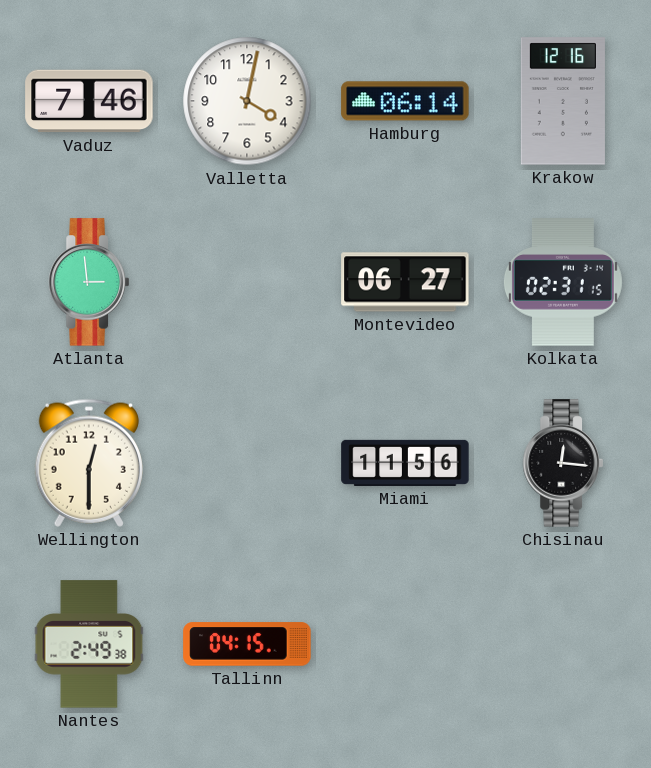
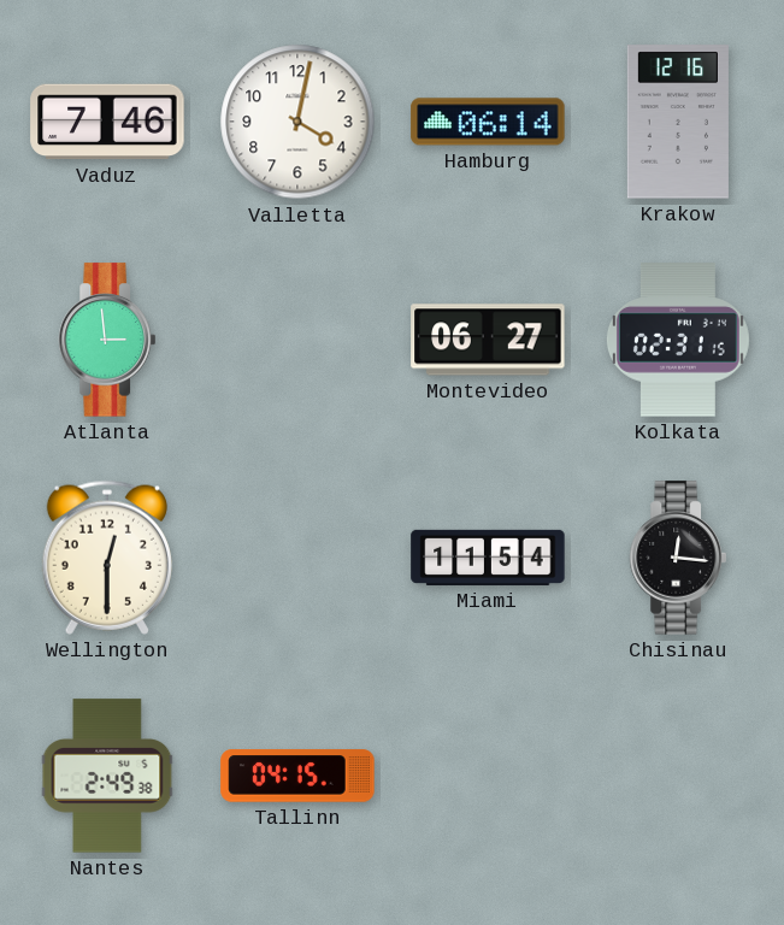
Miami: 11:56 -> 11:54
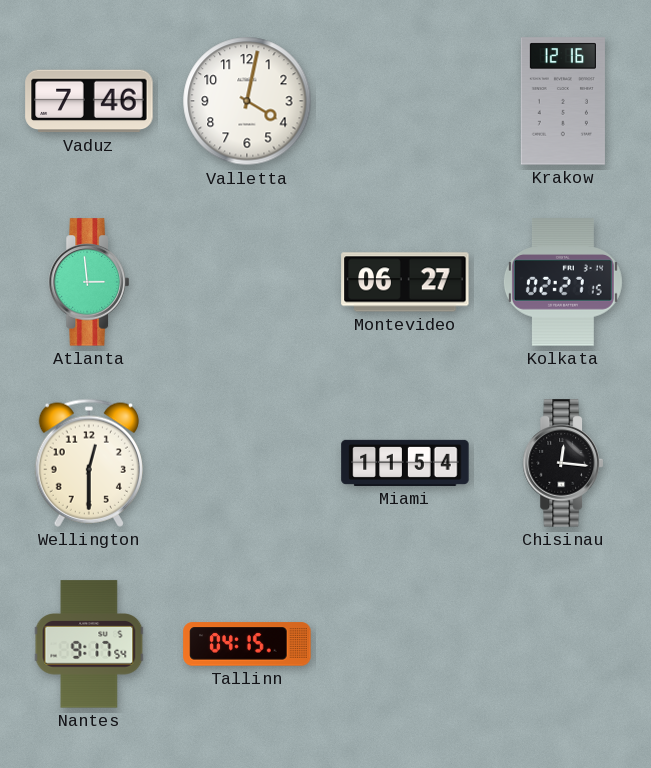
Hamburg: 06:14 -> none
Kolkata: 02:31 -> 02:27
Nantes: 2:49 -> 9:17
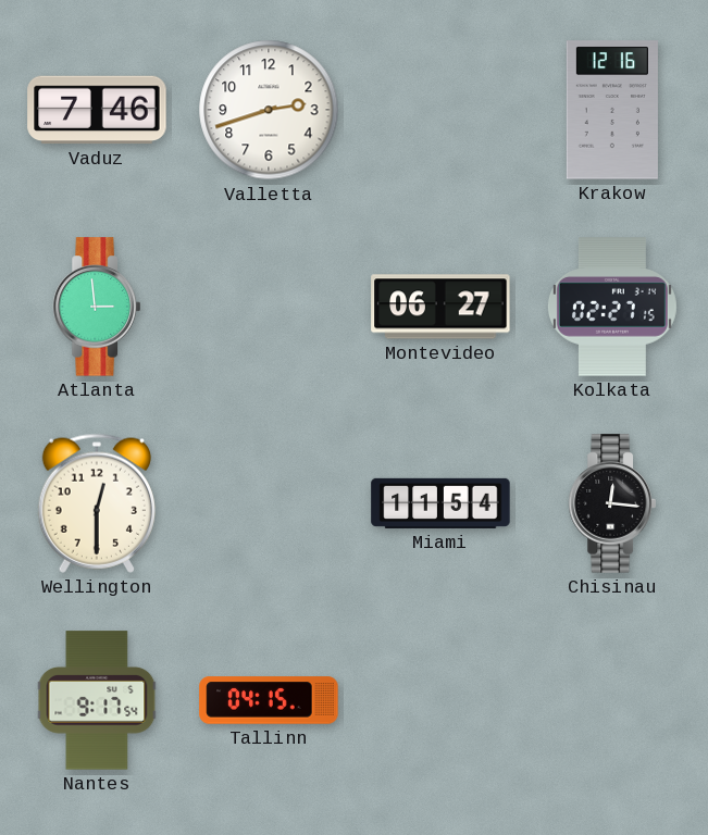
Valletta: 4:02 -> 2:42
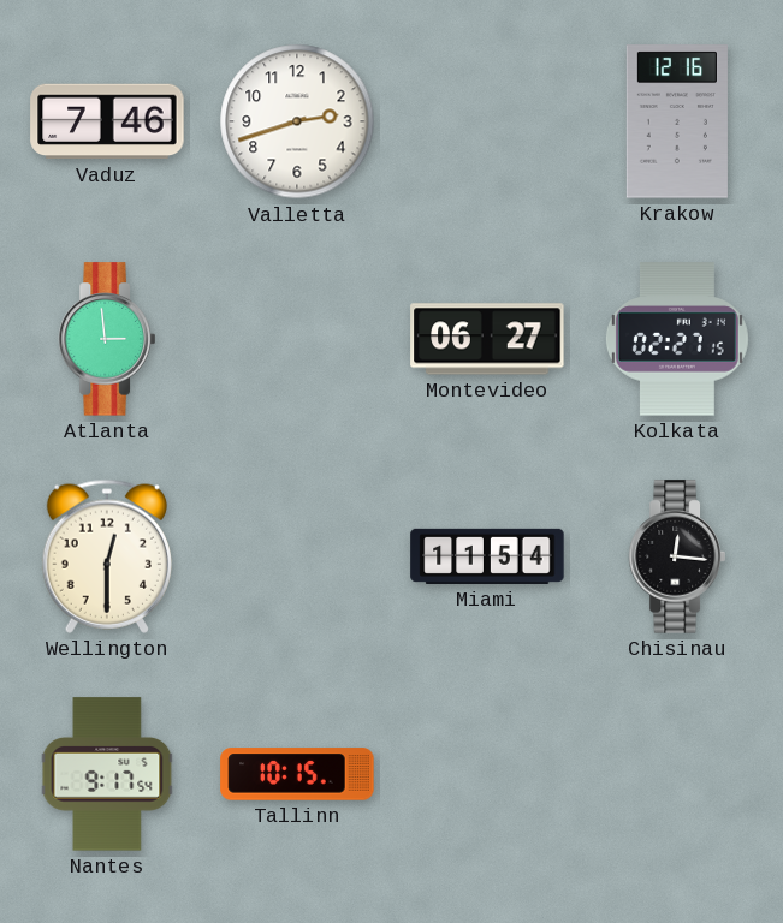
Tallinn: 04:15 -> 10:15
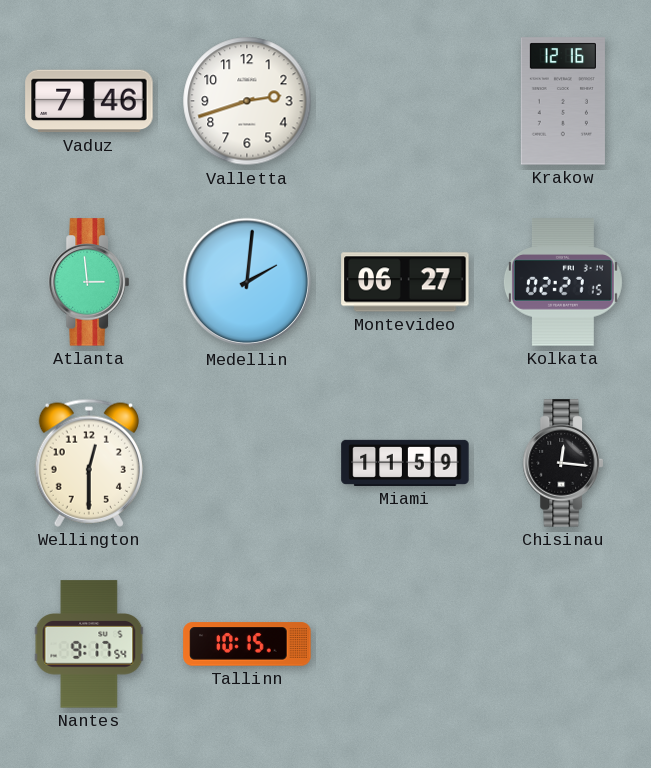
Medellin: none -> 2:01
Miami: 11:54 -> 11:59
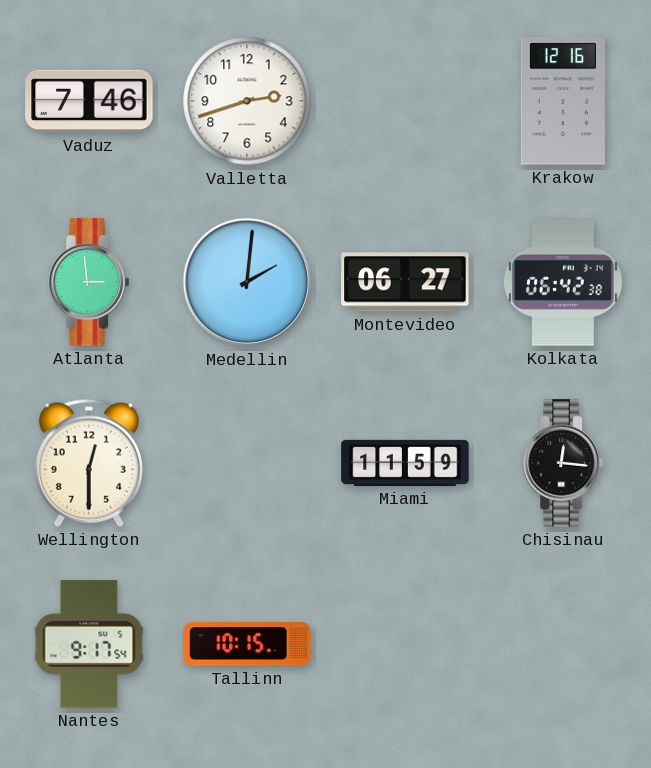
Kolkata: 02:27 -> 06:42
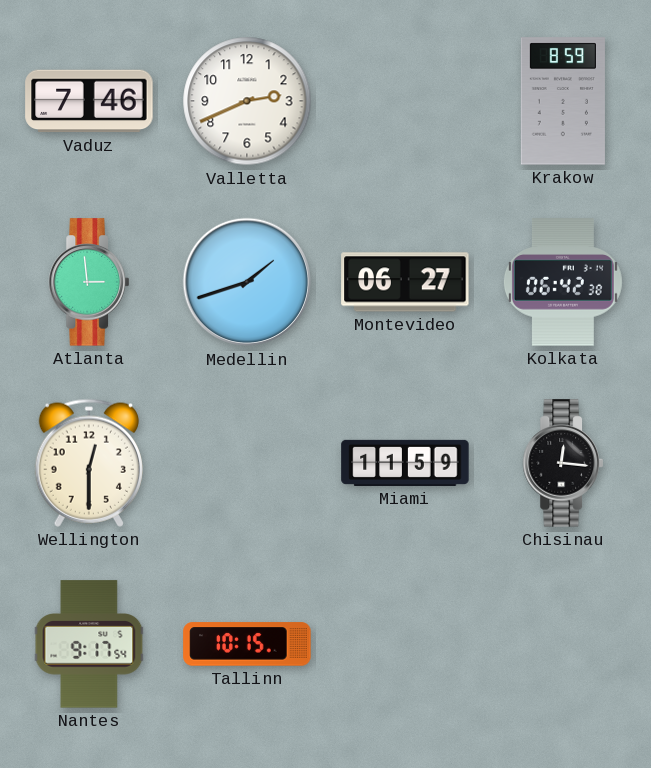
Valletta: 2:42 -> 2:41
Krakow: 12:16 -> 8:59
Medellin: 2:01 -> 1:42
